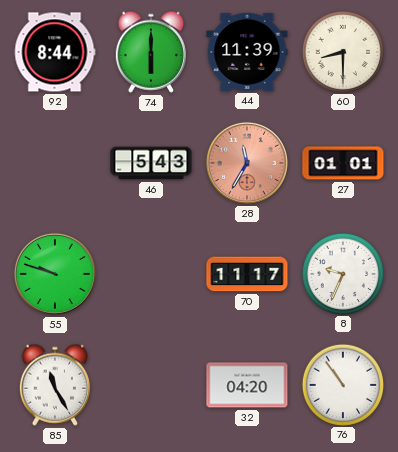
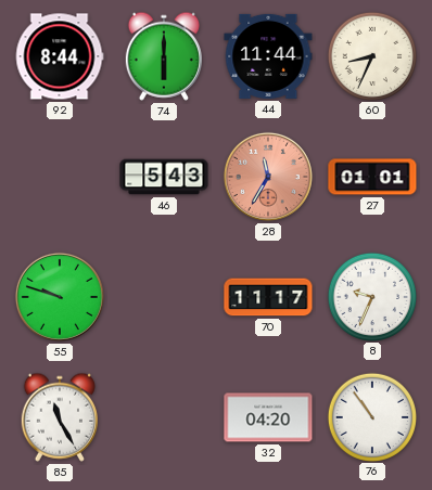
44: 11:39 -> 11:44
60: 8:30 -> 8:34
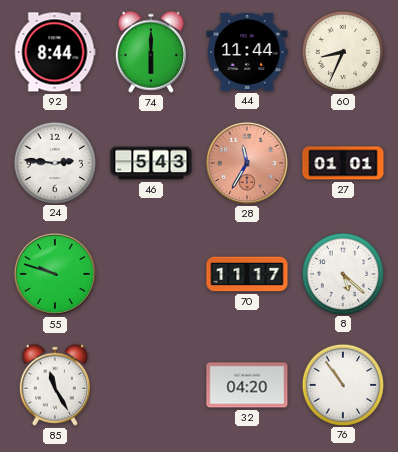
24: none -> 2:46
8: 9:34 -> 5:22
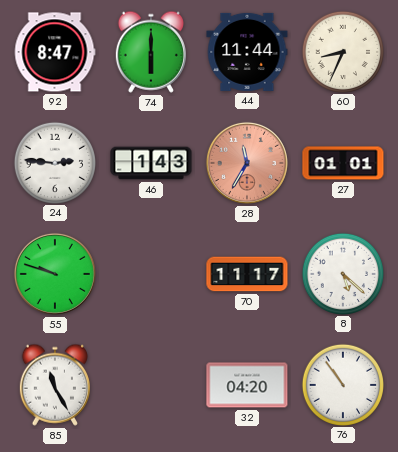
92: 8:44 -> 8:47
46: 5:43 -> 1:43
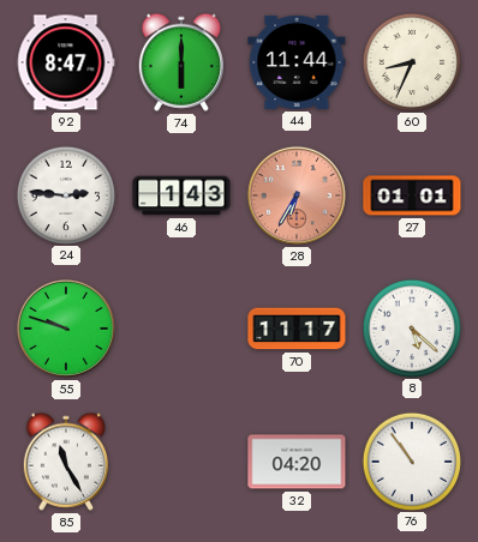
28: 11:35 -> 6:35
